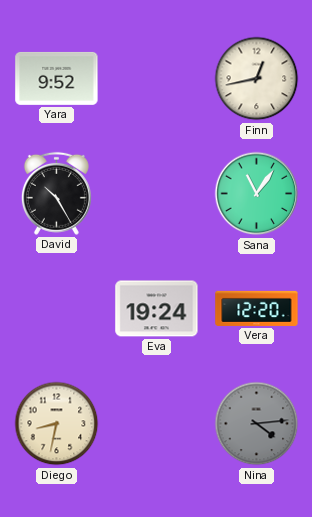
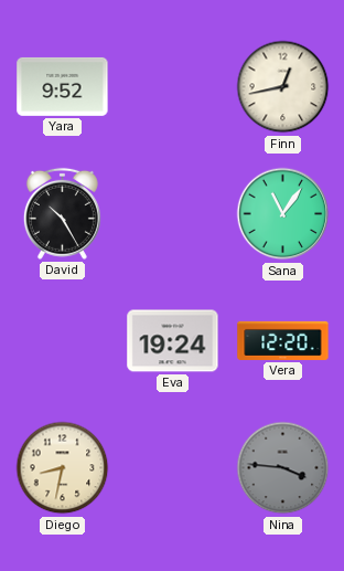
Nina: 4:14 -> 3:46
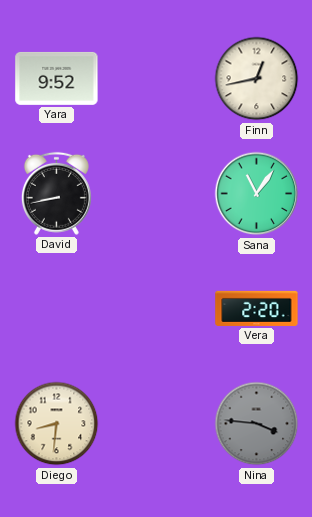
David: 10:25 -> 8:43
Eva: 19:24 -> none
Vera: 12:20 -> 2:20
Diego: 8:32 -> 8:31
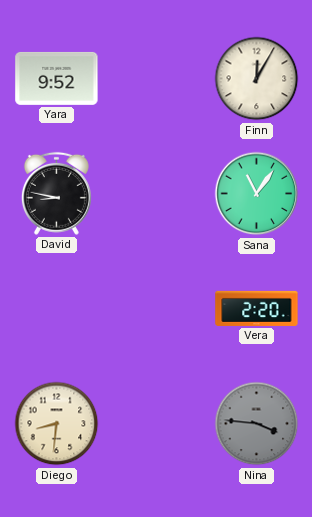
Finn: 12:43 -> 12:05
David: 8:43 -> 8:47
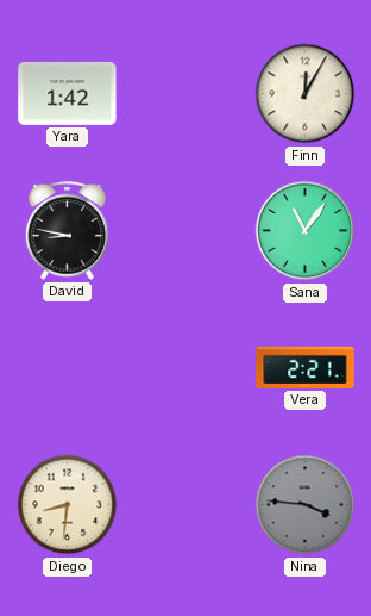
Yara: 9:52 -> 1:42
Vera: 2:20 -> 2:21
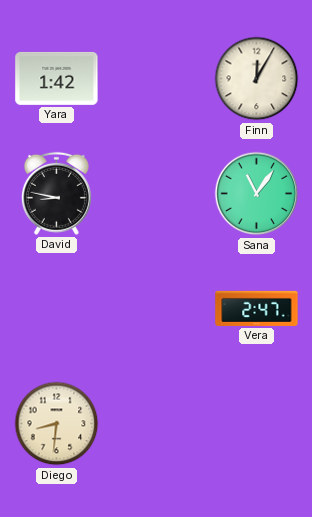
Vera: 2:21 -> 2:47
Nina: 3:46 -> none
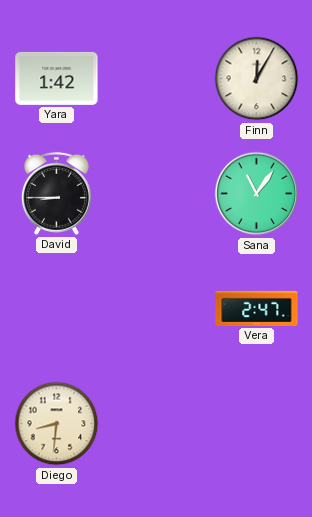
David: 8:47 -> 8:45
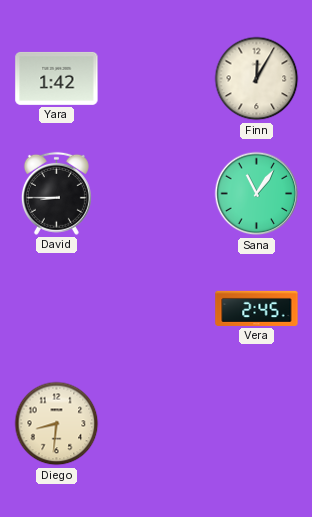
Vera: 2:47 -> 2:45
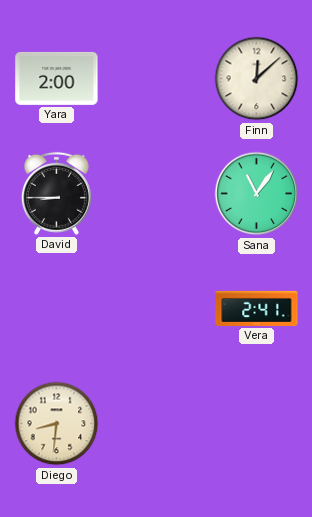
Yara: 1:42 -> 2:00
Finn: 12:05 -> 12:08
Vera: 2:45 -> 2:41
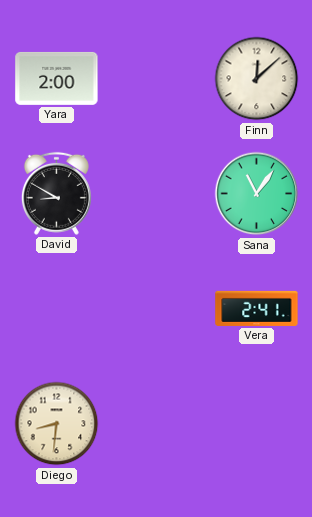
David: 8:45 -> 8:50
